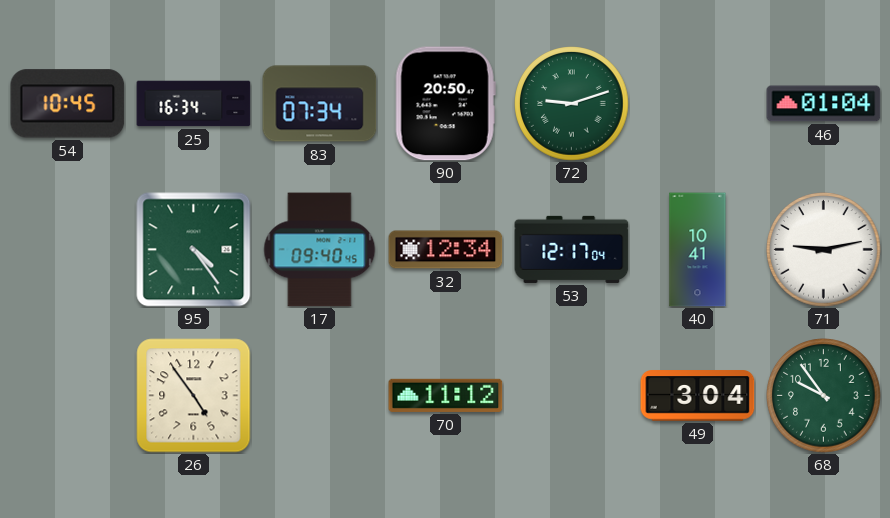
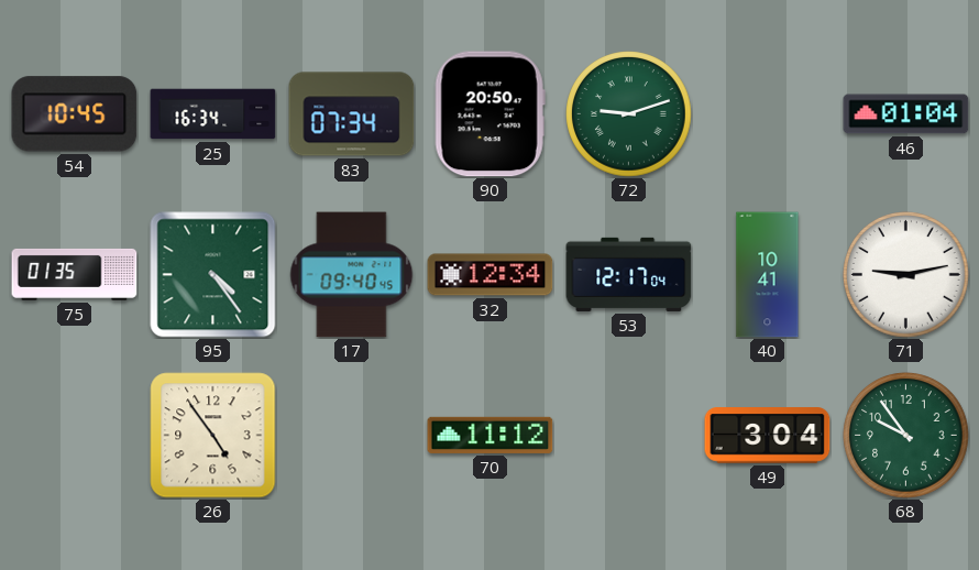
75: none -> 01:35
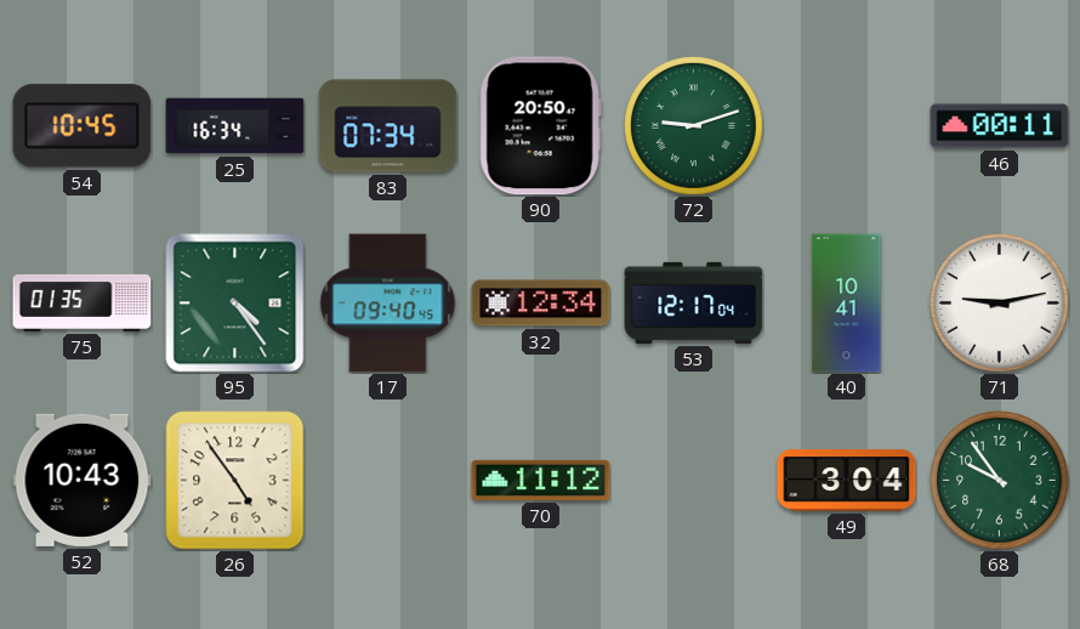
46: 01:04 -> 00:11
52: none -> 10:43
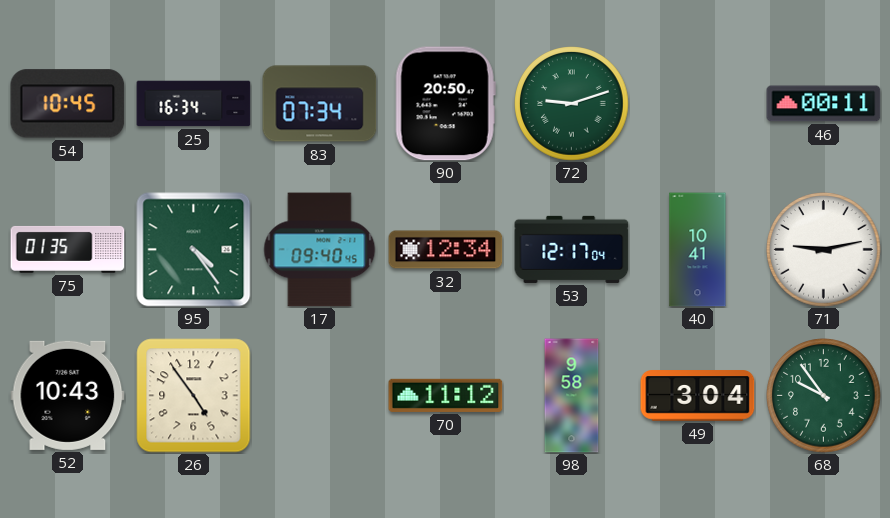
98: none -> 9:58
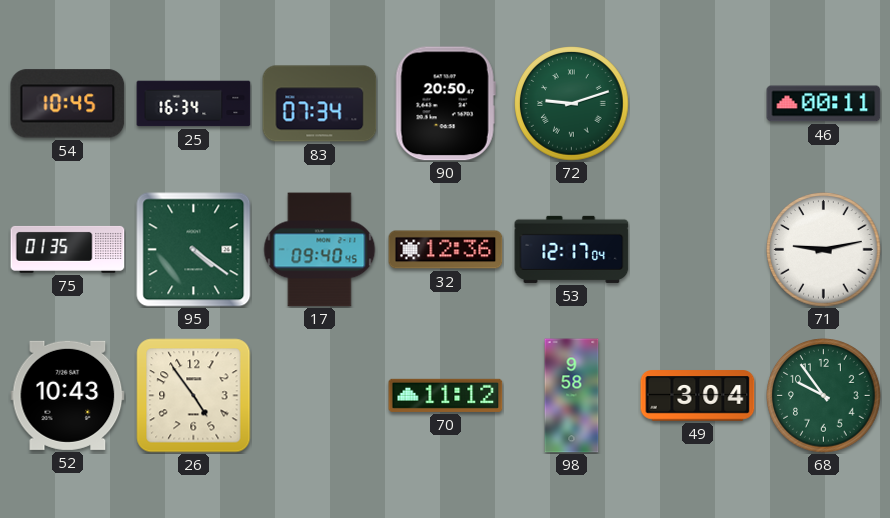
95: 4:24 -> 4:21
32: 12:34 -> 12:36
40: 10:41 -> none
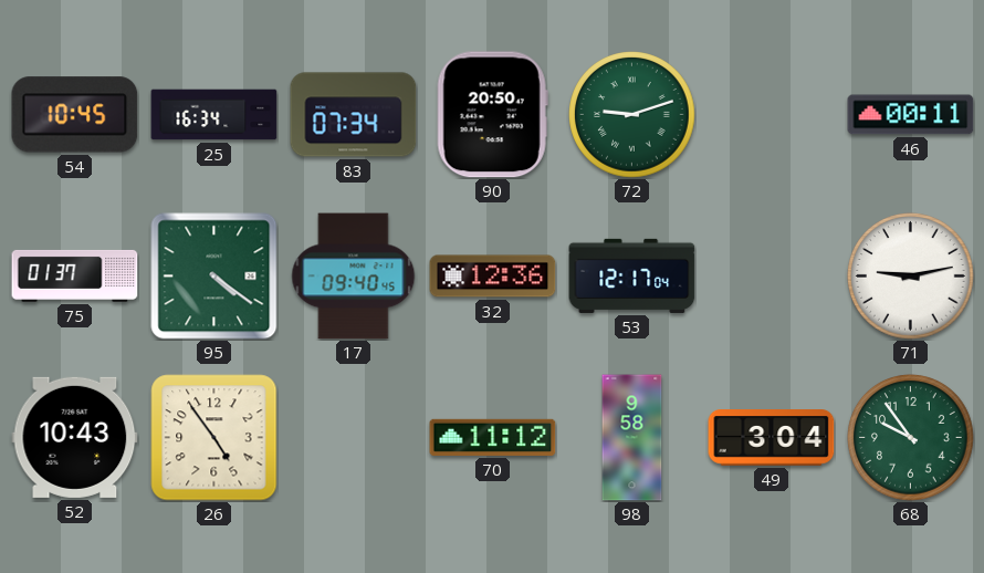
75: 01:35 -> 01:37
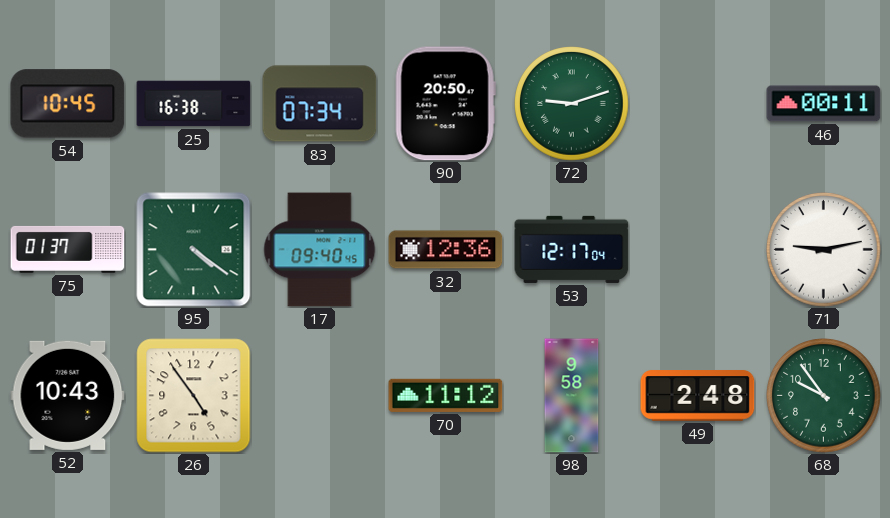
25: 16:34 -> 16:38
49: 3:04 -> 2:48
